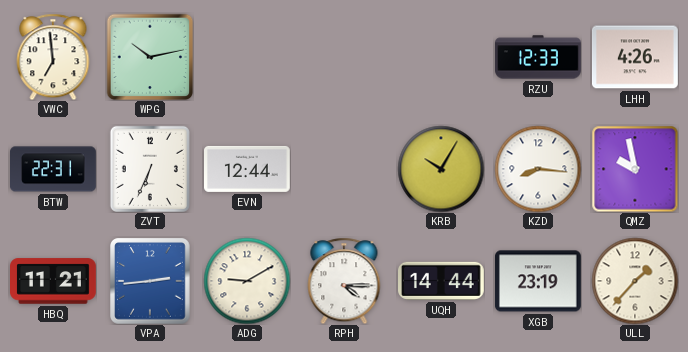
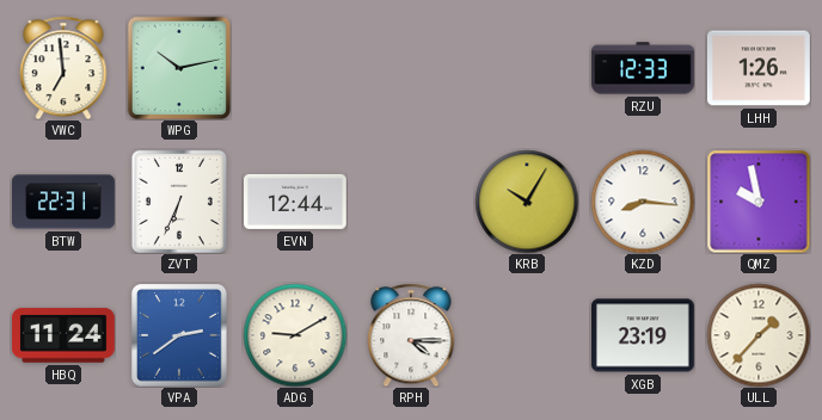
LHH: 4:26 -> 1:26
HBQ: 11:21 -> 11:24
VPA: 2:44 -> 2:39
UQH: 14:44 -> none
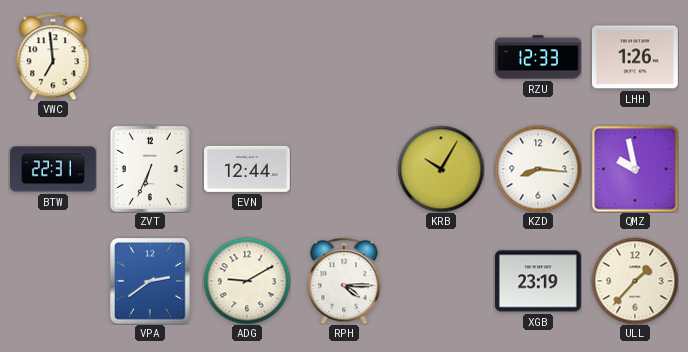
WPG: 10:13 -> none
HBQ: 11:24 -> none
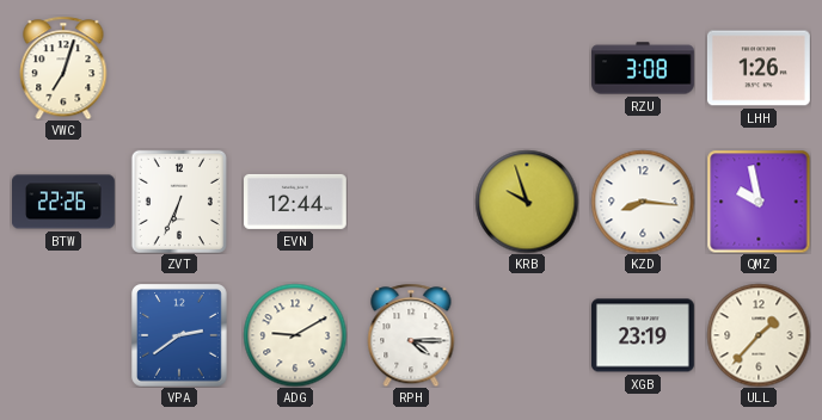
VWC: 6:59 -> 7:03
RZU: 12:33 -> 3:08
BTW: 22:31 -> 22:26
KRB: 10:05 -> 9:57
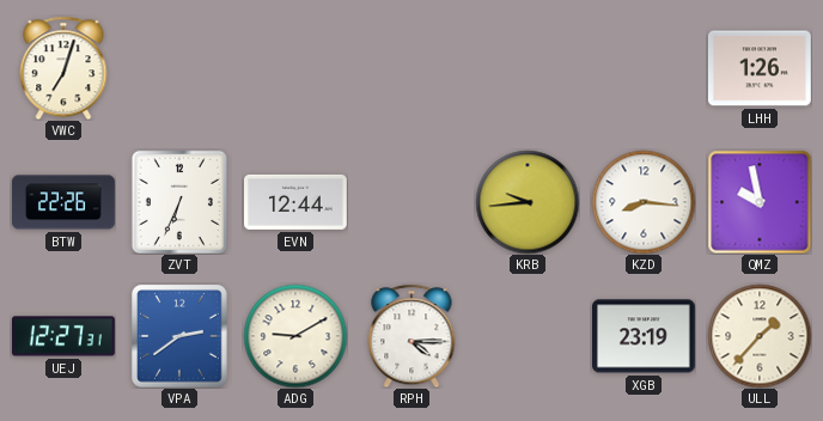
RZU: 3:08 -> none
KRB: 9:57 -> 9:44
UEJ: none -> 12:27
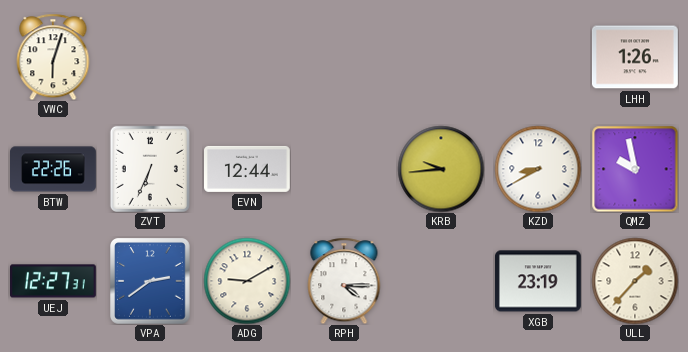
VWC: 7:03 -> 6:03
KZD: 8:16 -> 8:40
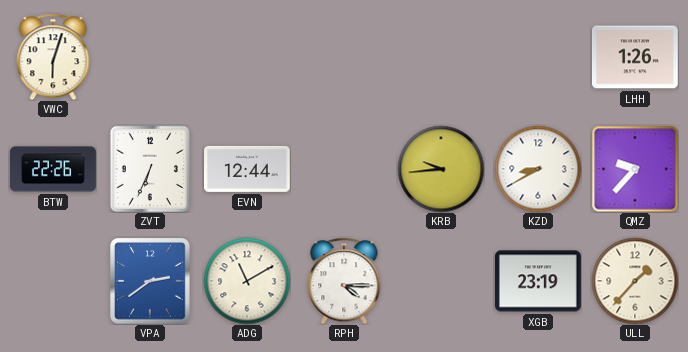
QMZ: 9:58 -> 9:37
UEJ: 12:27 -> none
ADG: 9:10 -> 11:10
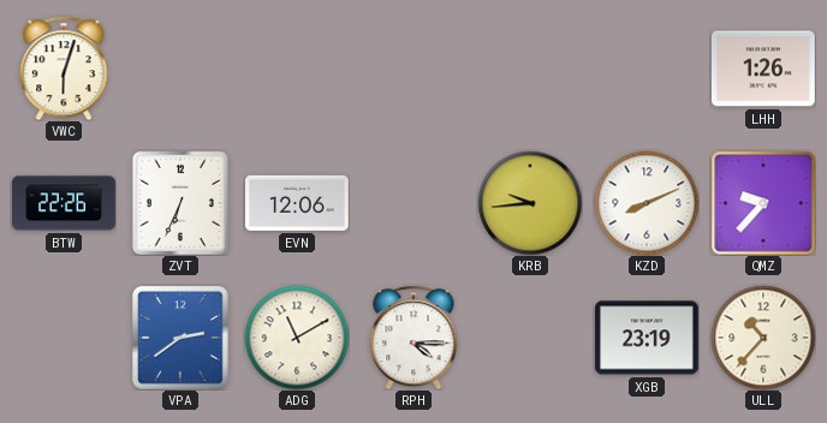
EVN: 12:44 -> 12:06
KZD: 8:40 -> 8:11
ULL: 1:37 -> 10:37
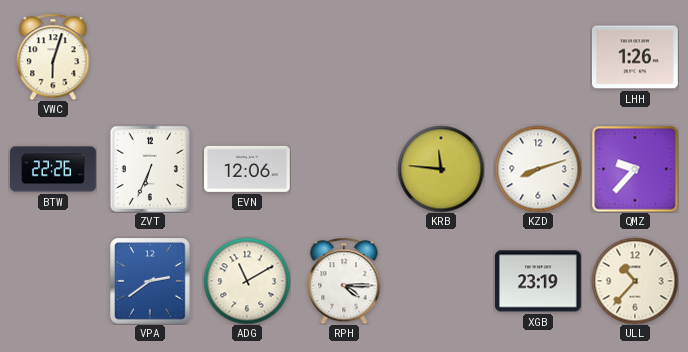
KRB: 9:44 -> 11:46
KZD: 8:11 -> 8:12
